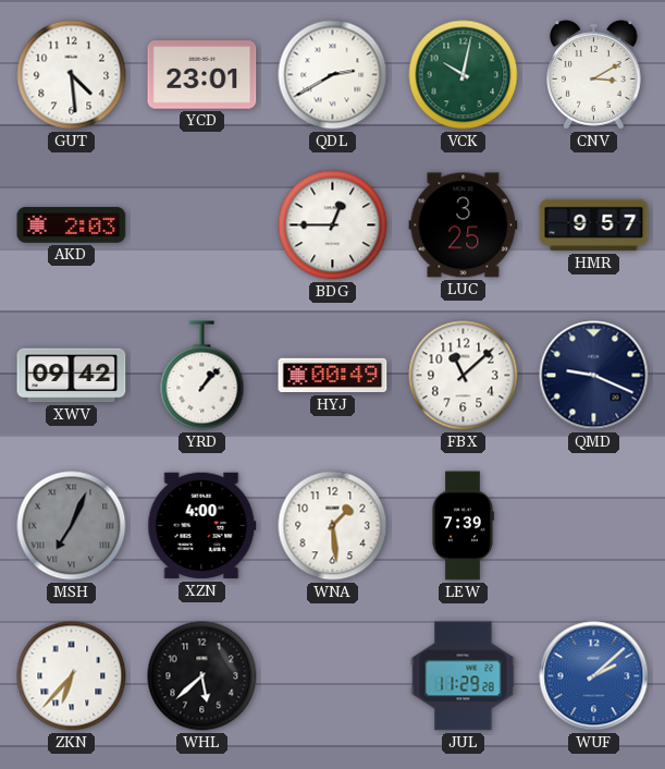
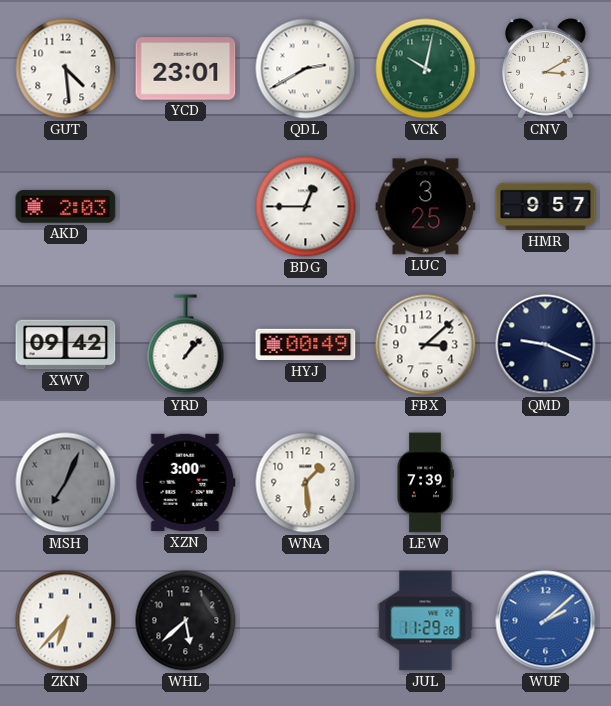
FBX: 11:08 -> 3:08
XZN: 4:00 -> 3:00
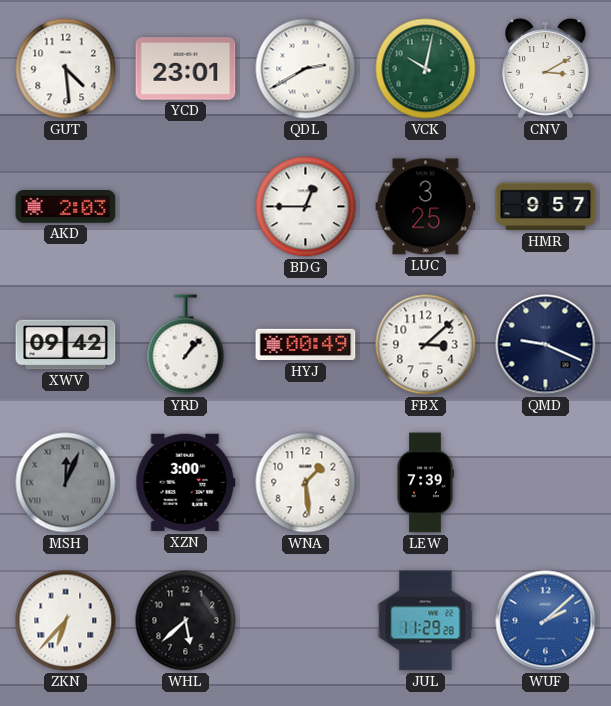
MSH: 7:04 -> 12:04
